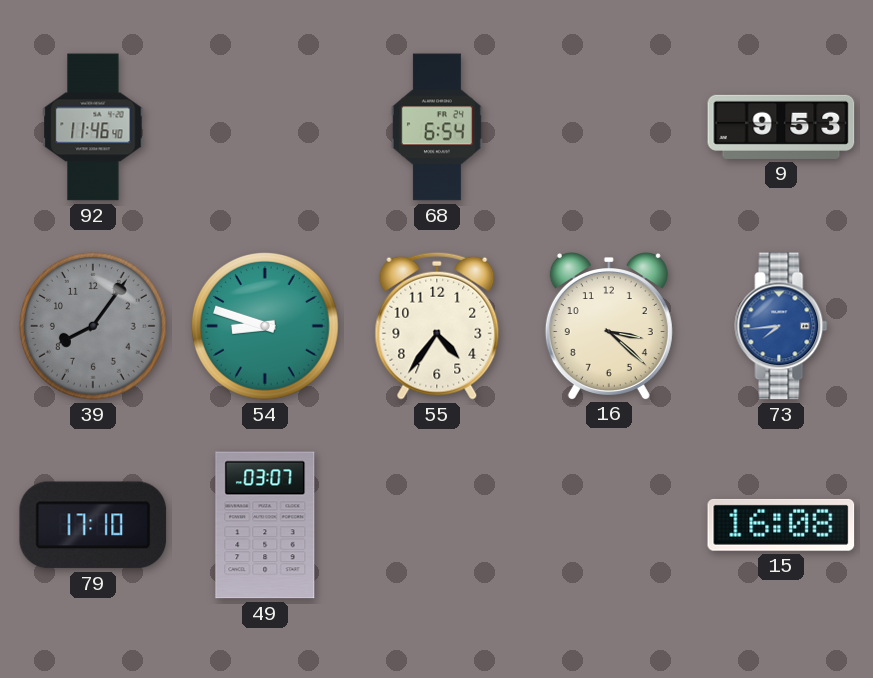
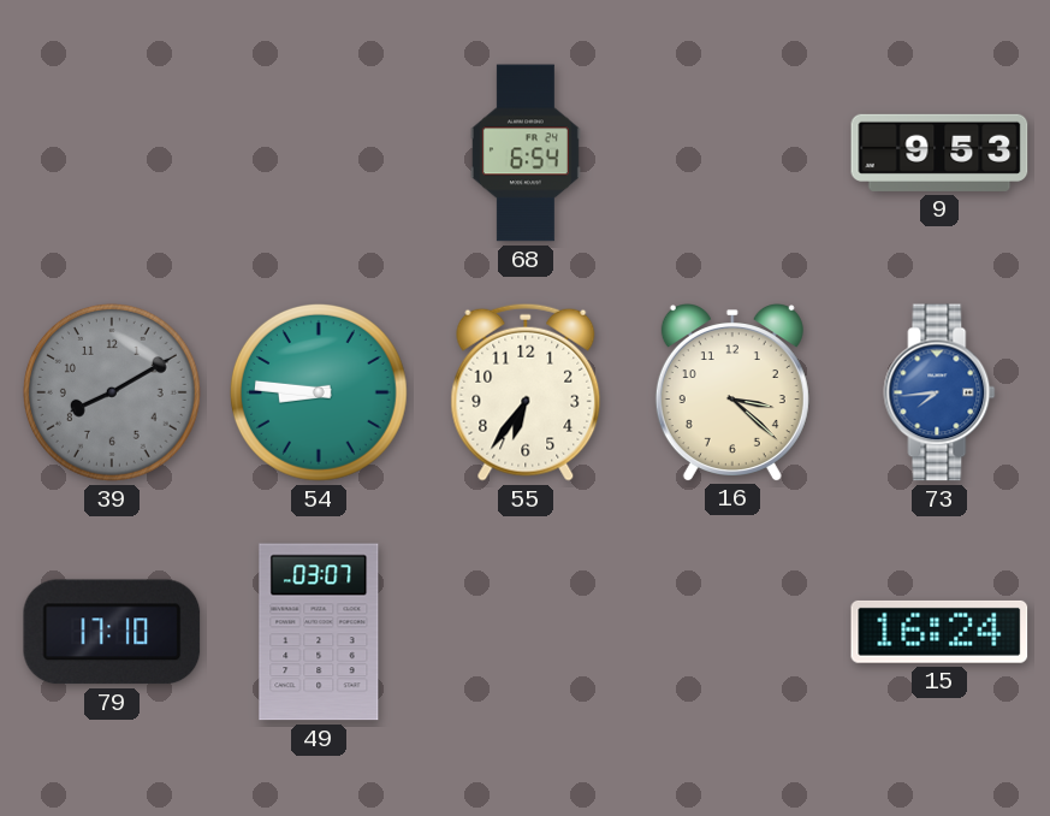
92: 11:46 -> none
39: 8:06 -> 8:10
54: 8:48 -> 8:46
55: 4:36 -> 6:36
15: 16:08 -> 16:24
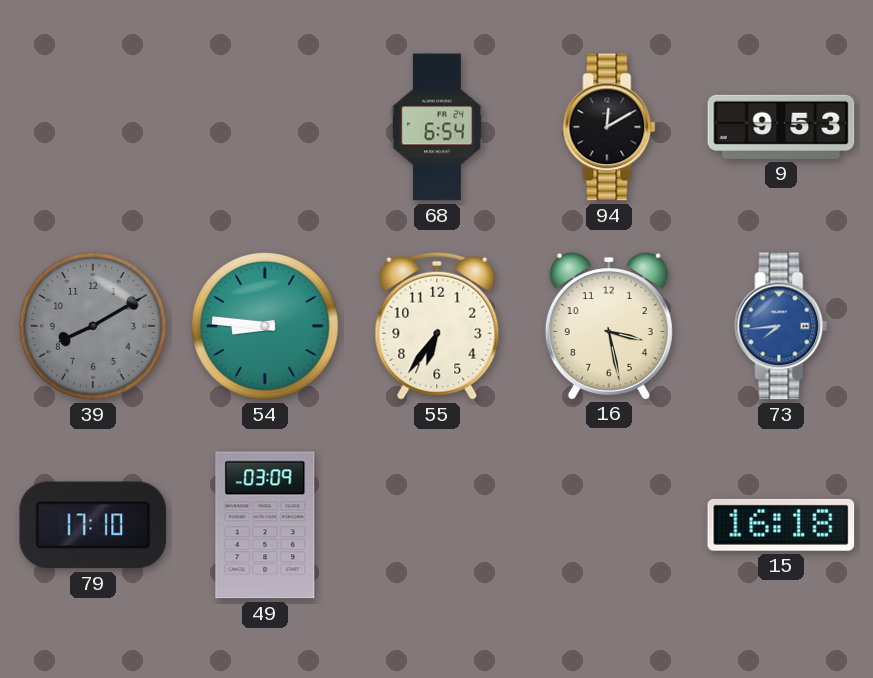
94: none -> 12:10
16: 3:22 -> 3:28
49: 03:07 -> 03:09
15: 16:24 -> 16:18
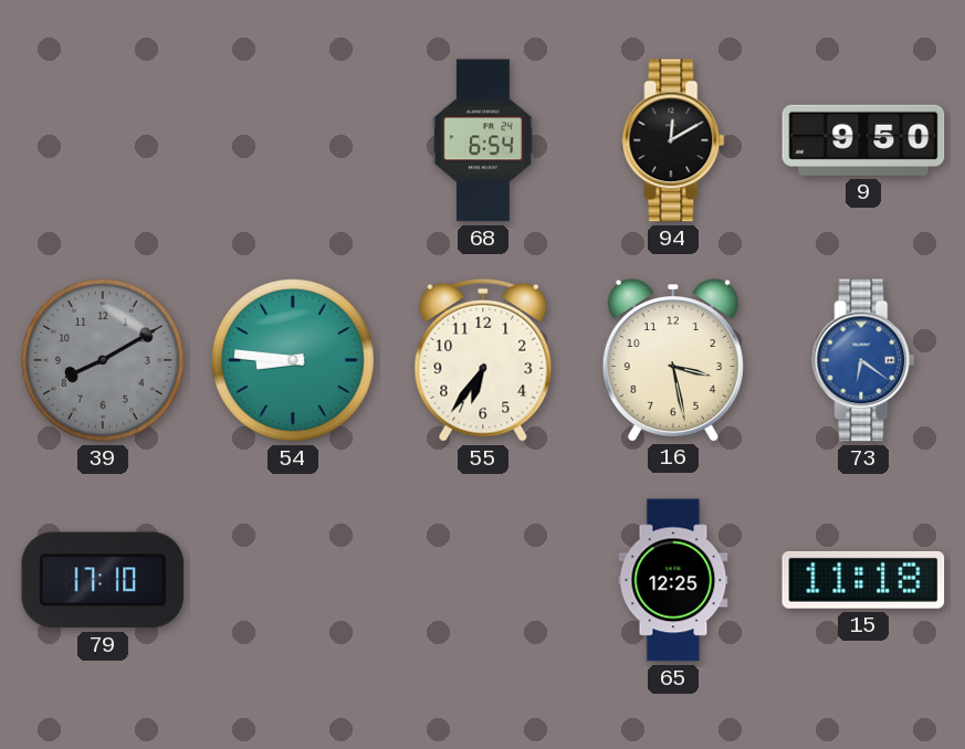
9: 9:53 -> 9:50
73: 7:44 -> 6:21
49: 03:09 -> none
65: none -> 12:25
15: 16:18 -> 11:18
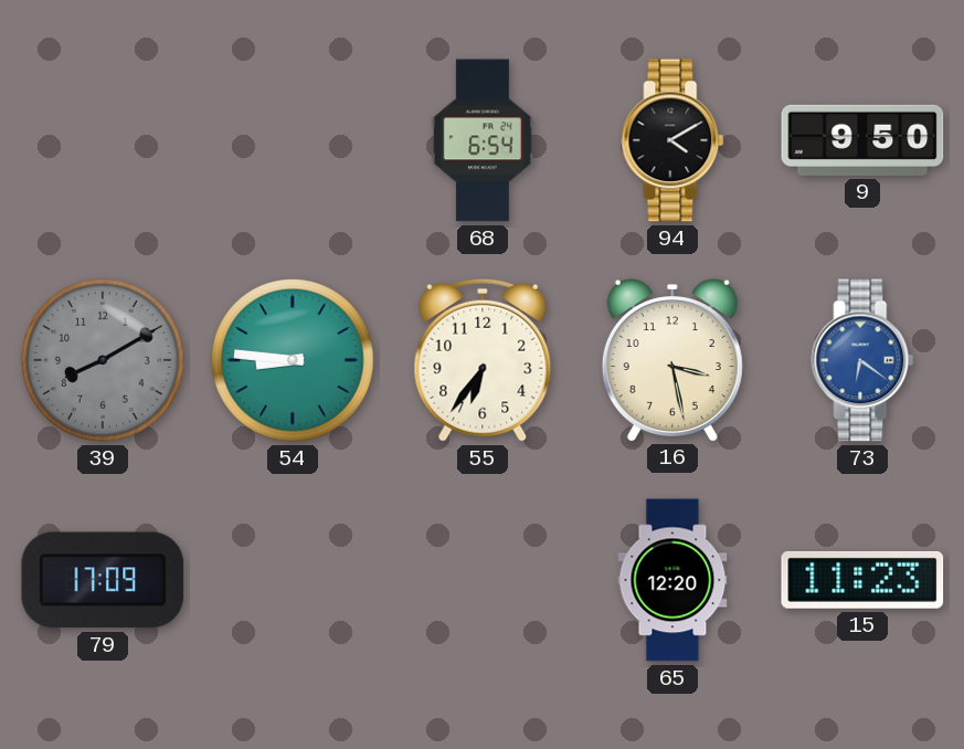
94: 12:10 -> 4:10
79: 17:10 -> 17:09
65: 12:25 -> 12:20
15: 11:18 -> 11:23
